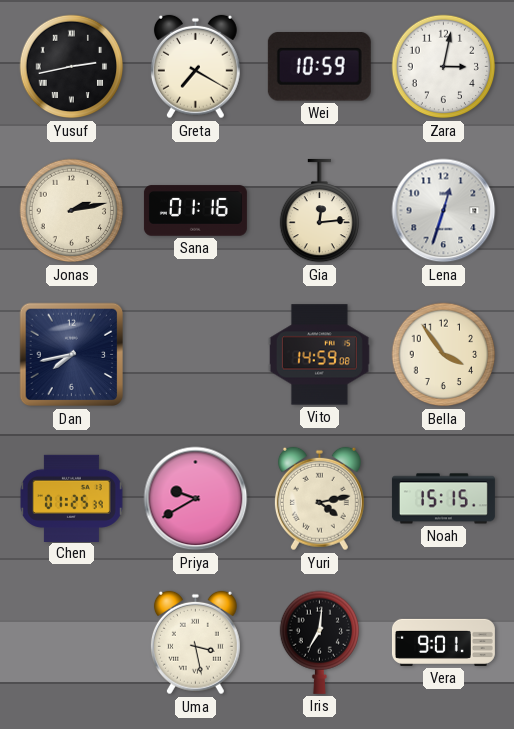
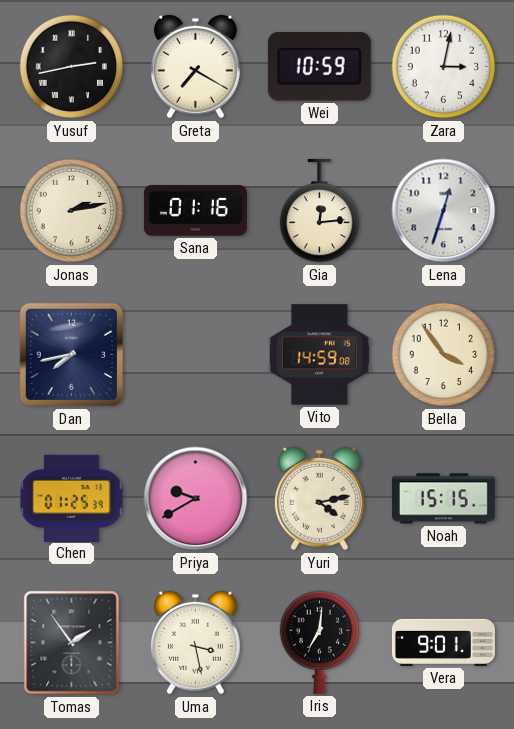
Tomas: none -> 1:54
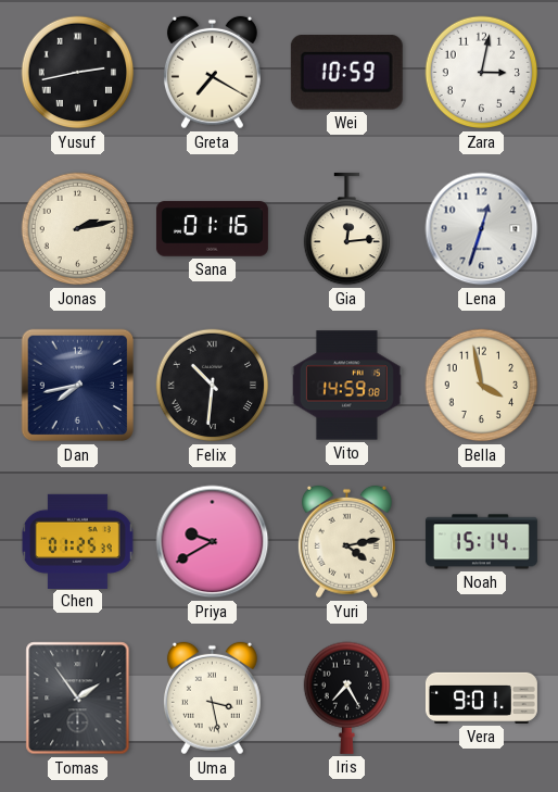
Felix: none -> 10:31
Bella: 3:54 -> 3:58
Noah: 15:15 -> 15:14
Iris: 7:01 -> 7:25
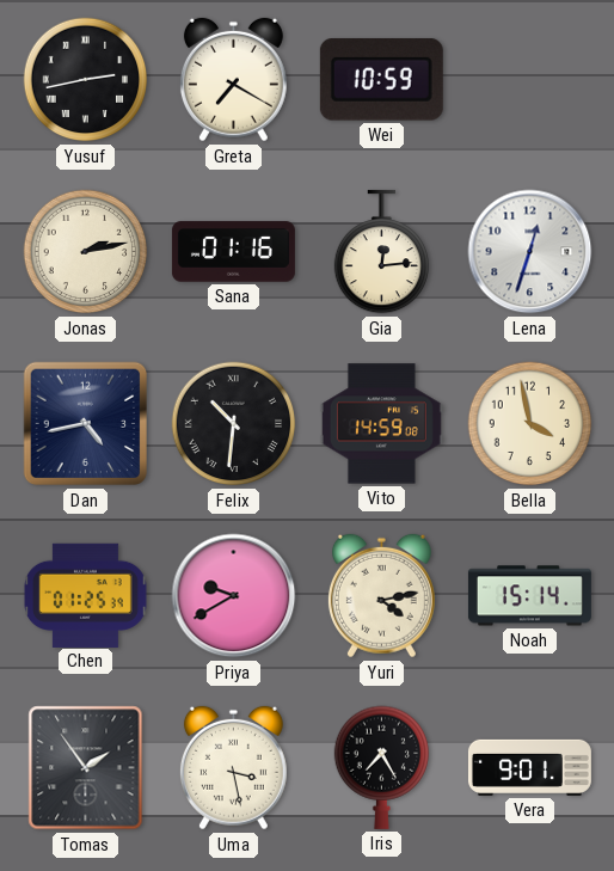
Zara: 3:02 -> none
Dan: 7:43 -> 4:43
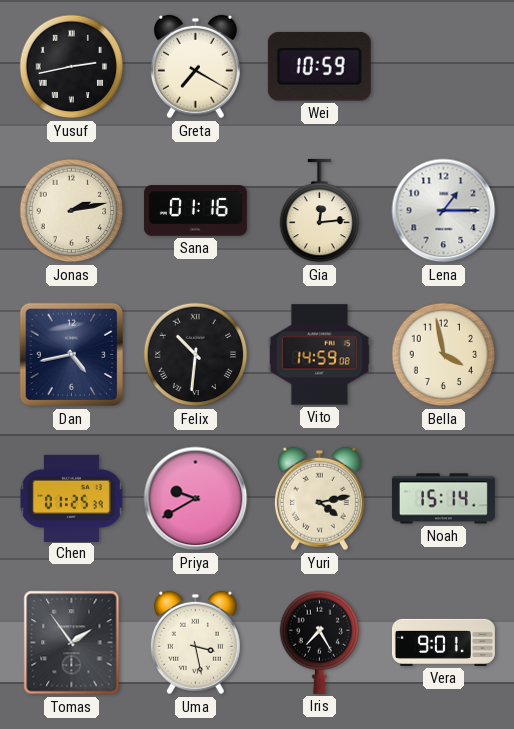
Lena: 12:33 -> 1:15
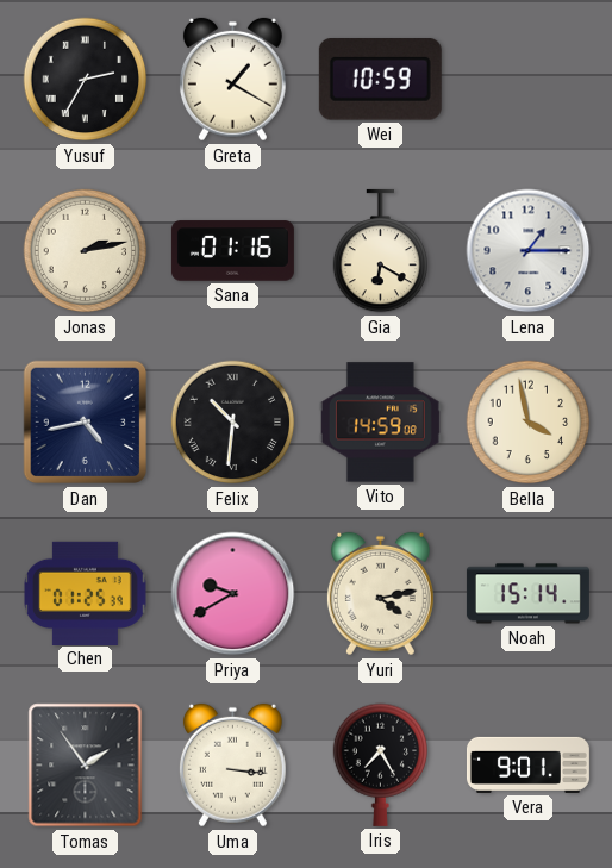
Yusuf: 2:43 -> 2:35
Greta: 7:20 -> 1:20
Gia: 12:14 -> 6:20
Uma: 3:28 -> 3:16
